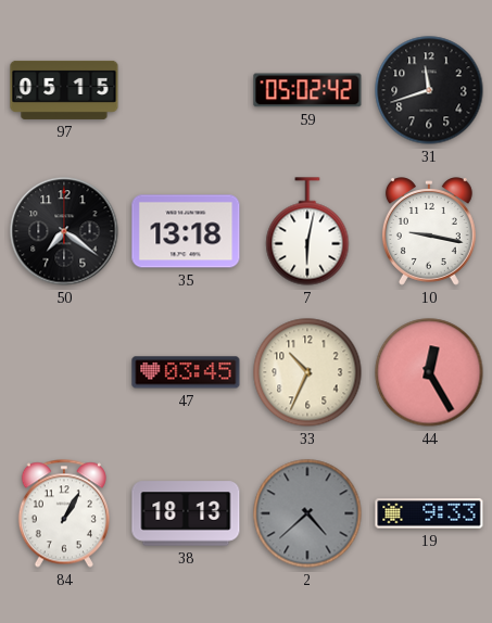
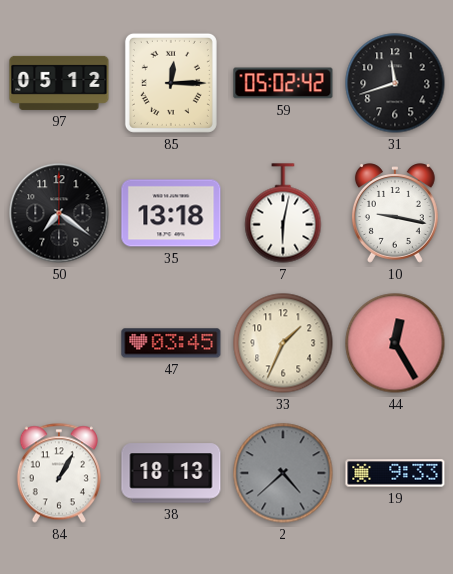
97: 05:15 -> 05:12
85: none -> 12:15
33: 10:34 -> 1:34
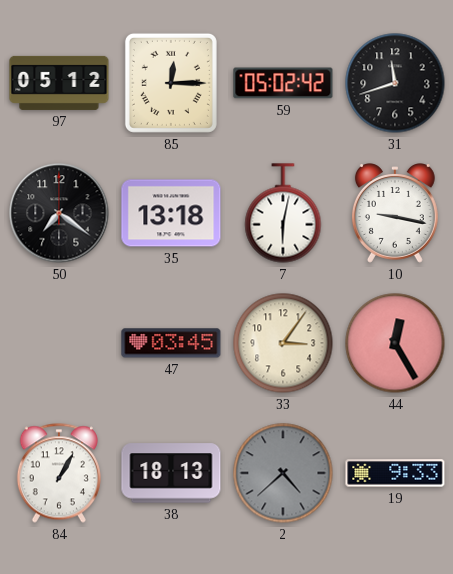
33: 1:34 -> 3:06
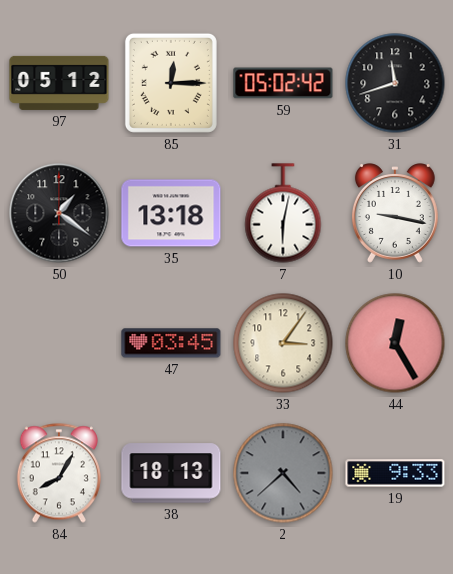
50: 7:21 -> 1:21
84: 1:05 -> 8:05
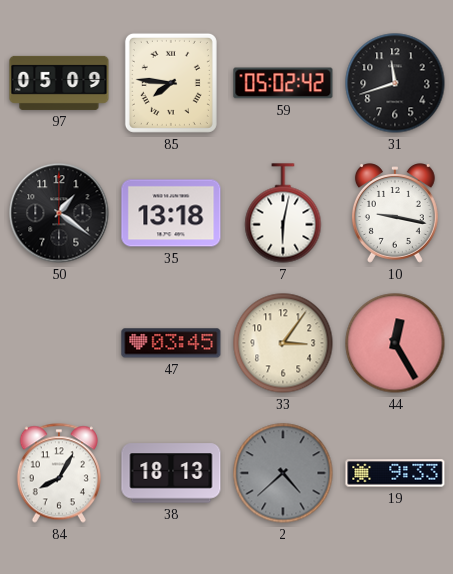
97: 05:12 -> 05:09
85: 12:15 -> 7:46
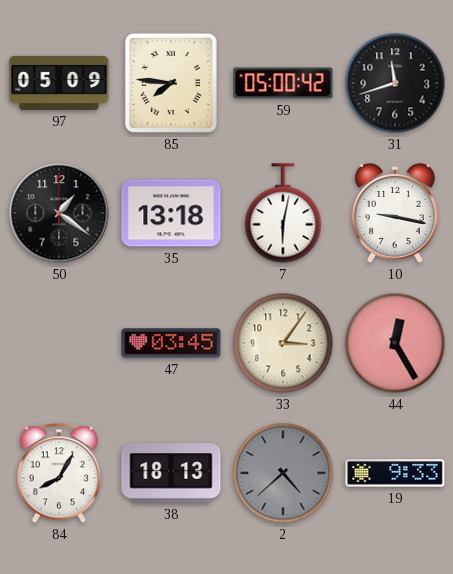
59: 05:02 -> 05:00
